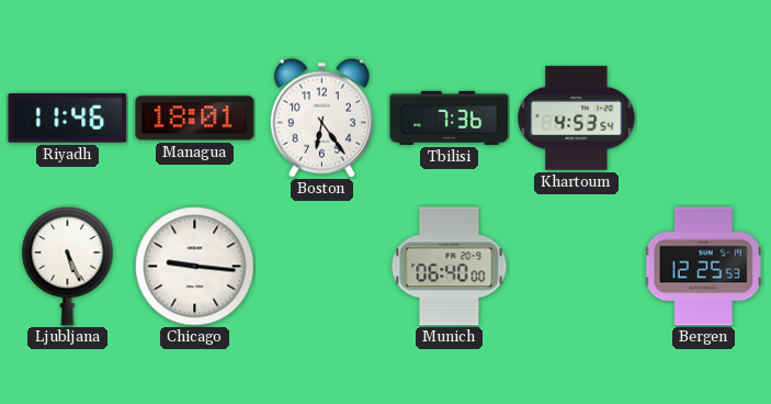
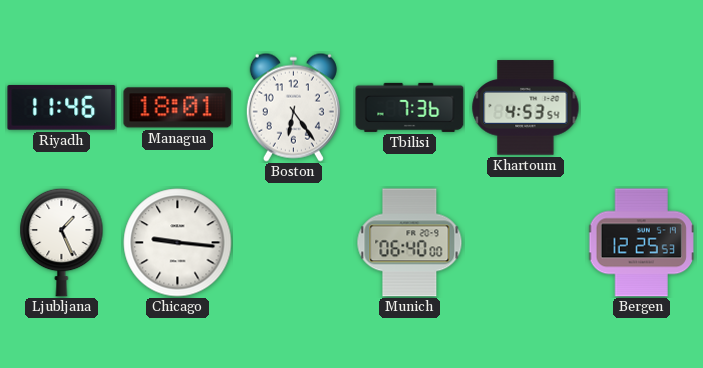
Ljubljana: 5:26 -> 1:26
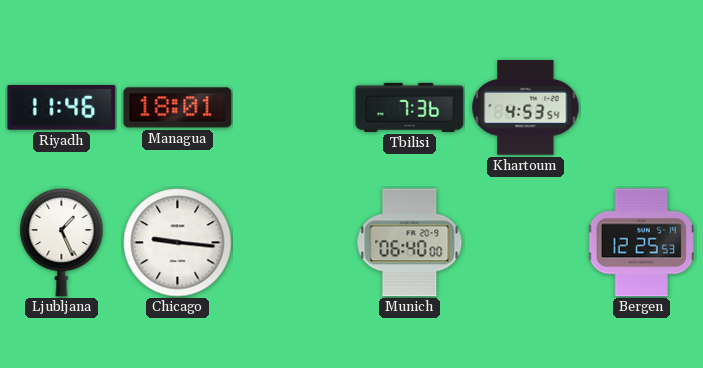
Boston: 6:24 -> none
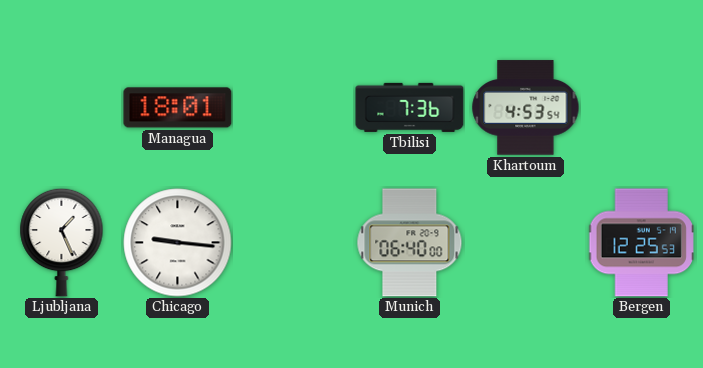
Riyadh: 11:46 -> none
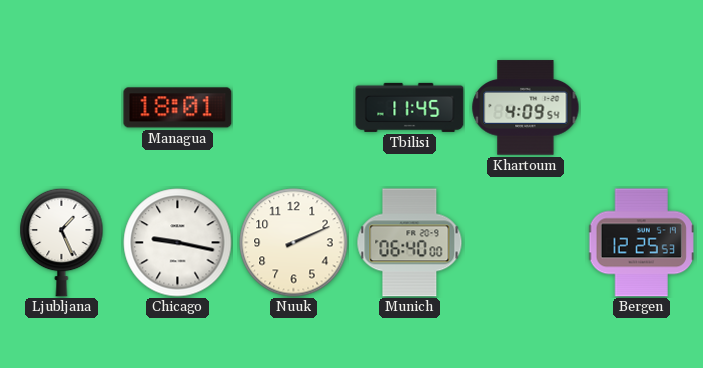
Tbilisi: 7:36 -> 11:45
Khartoum: 4:53 -> 4:09
Chicago: 9:16 -> 9:17
Nuuk: none -> 2:11
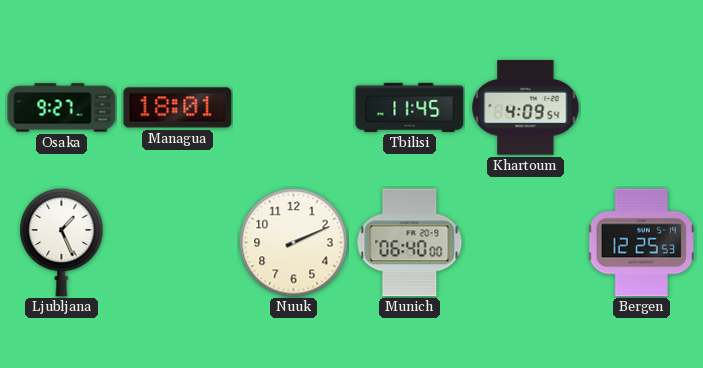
Osaka: none -> 9:27
Chicago: 9:17 -> none
